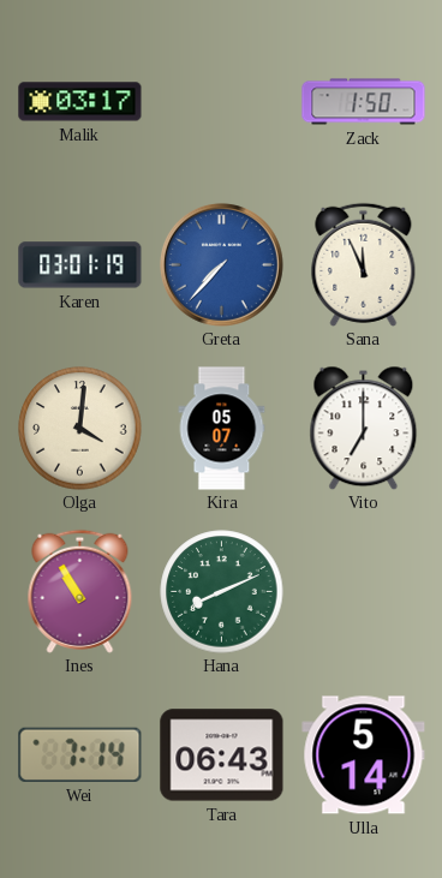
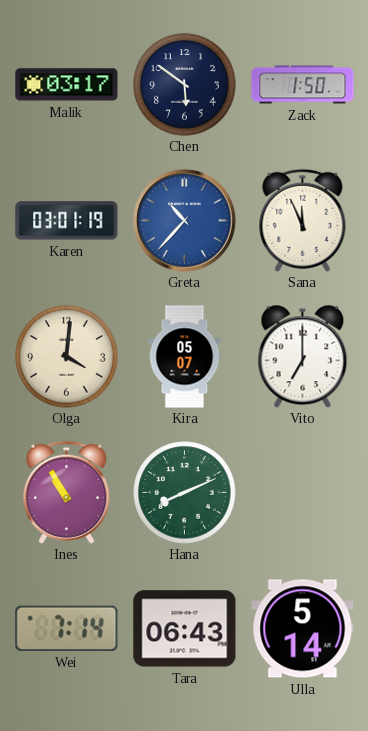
Chen: none -> 5:51
Greta: 7:37 -> 10:37
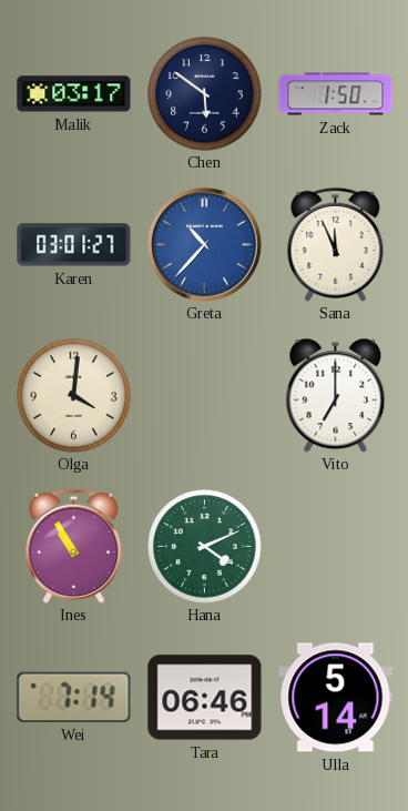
Karen: 03:01:19 -> 03:01:27
Kira: 05:07 -> none
Hana: 8:11 -> 4:11
Tara: 06:43 -> 06:46
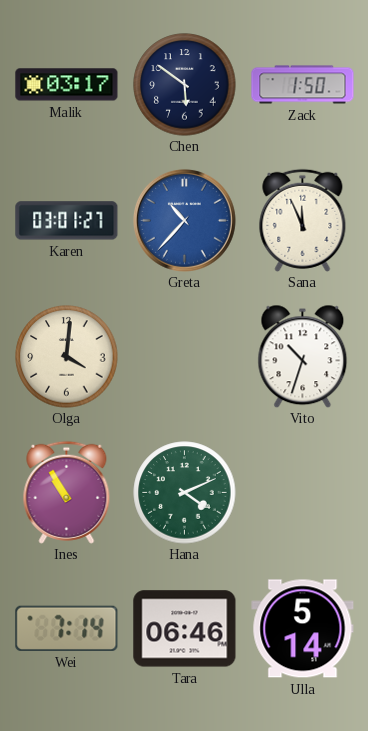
Vito: 7:00 -> 10:33
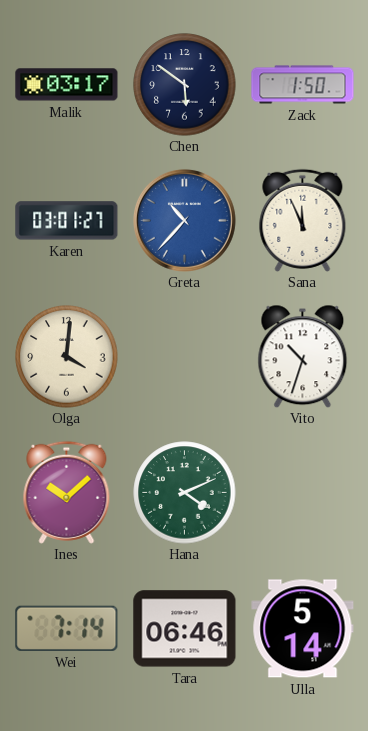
Ines: 10:55 -> 10:08
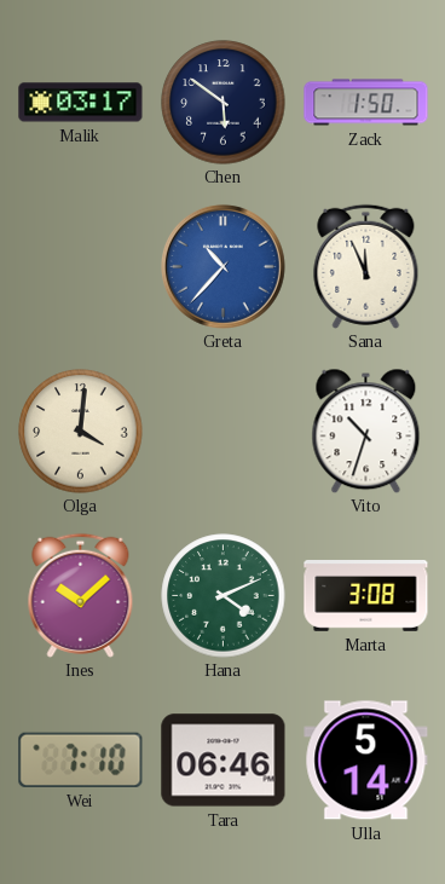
Karen: 03:01 -> none
Marta: none -> 3:08
Wei: 7:14 -> 7:10
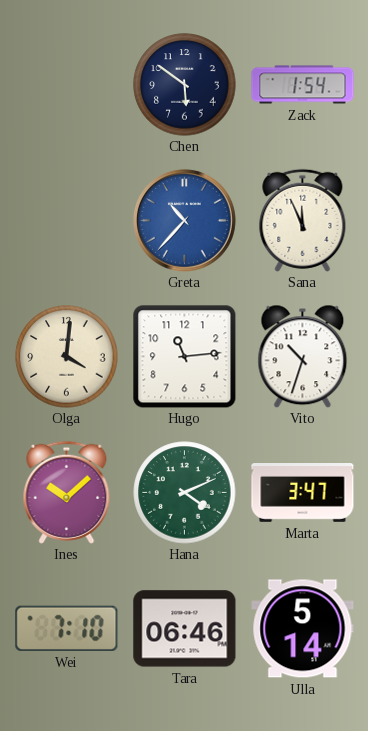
Malik: 03:17 -> none
Zack: 1:50 -> 1:54
Hugo: none -> 11:14
Marta: 3:08 -> 3:47
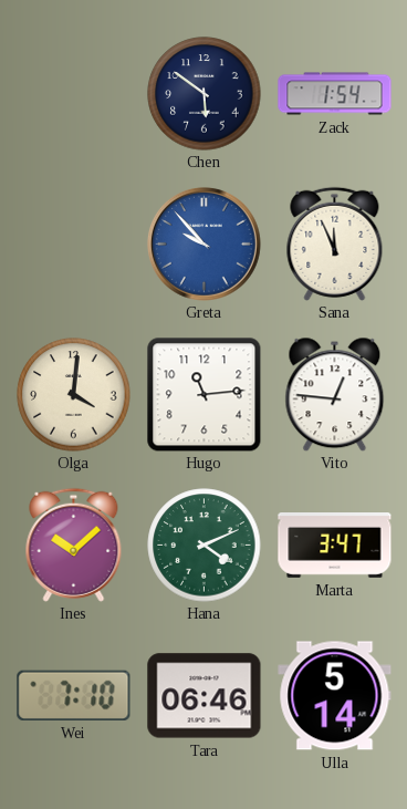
Greta: 10:37 -> 9:53
Vito: 10:33 -> 12:46
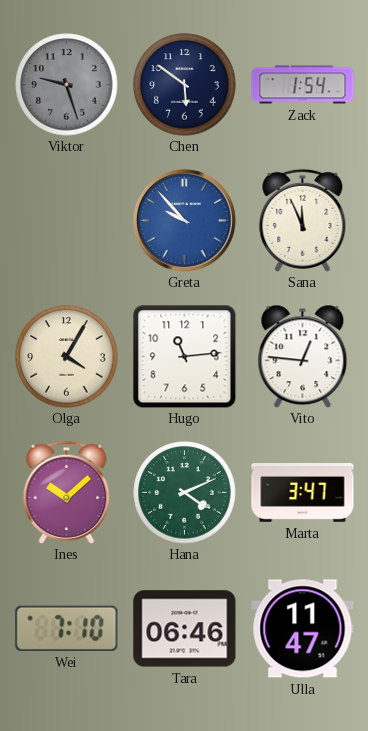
Viktor: none -> 9:27
Olga: 4:01 -> 4:05
Ulla: 5:14 -> 11:47
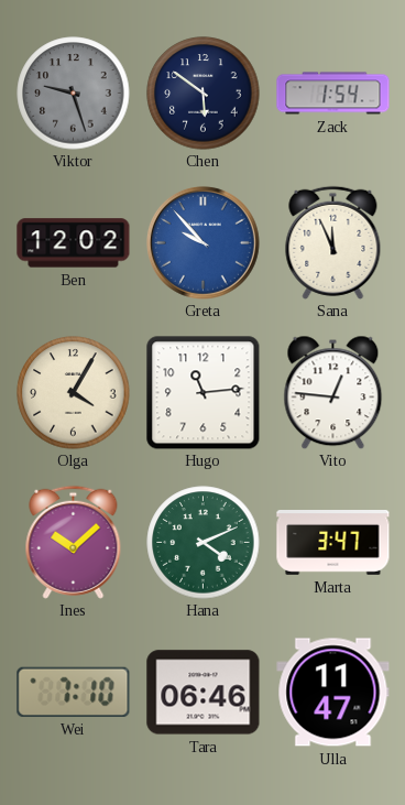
Ben: none -> 12:02
